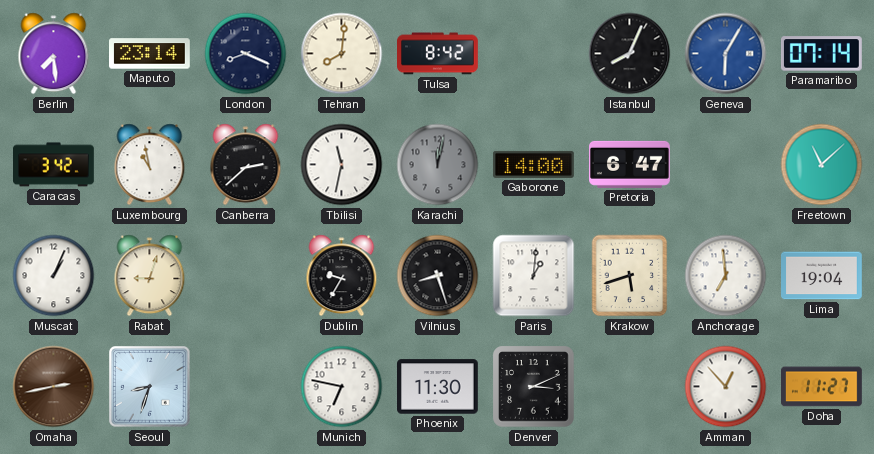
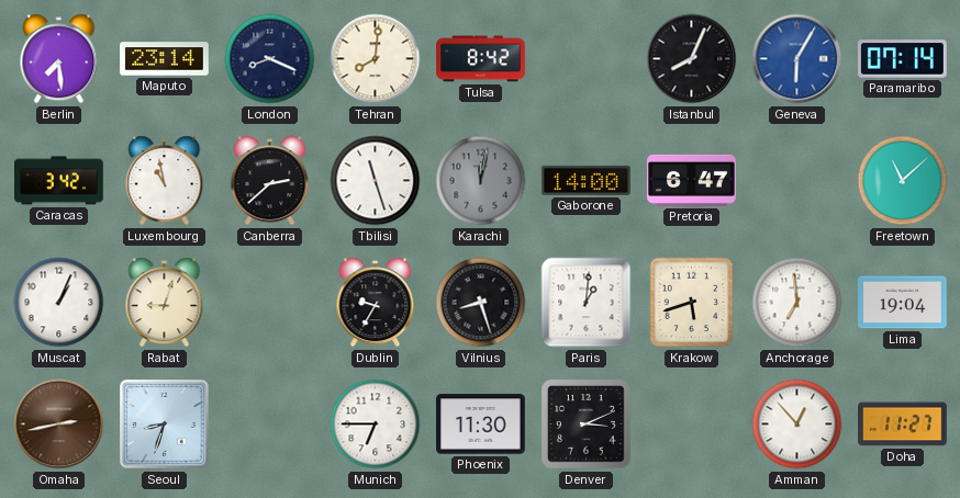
Tbilisi: 11:32 -> 11:27
Munich: 6:47 -> 6:45
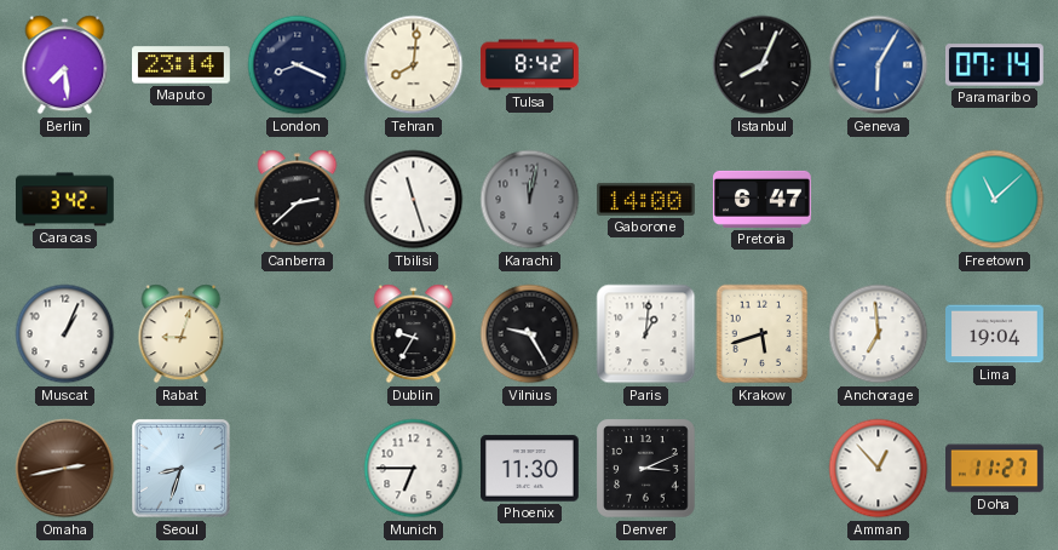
Luxembourg: 10:58 -> none
Vilnius: 8:27 -> 9:25
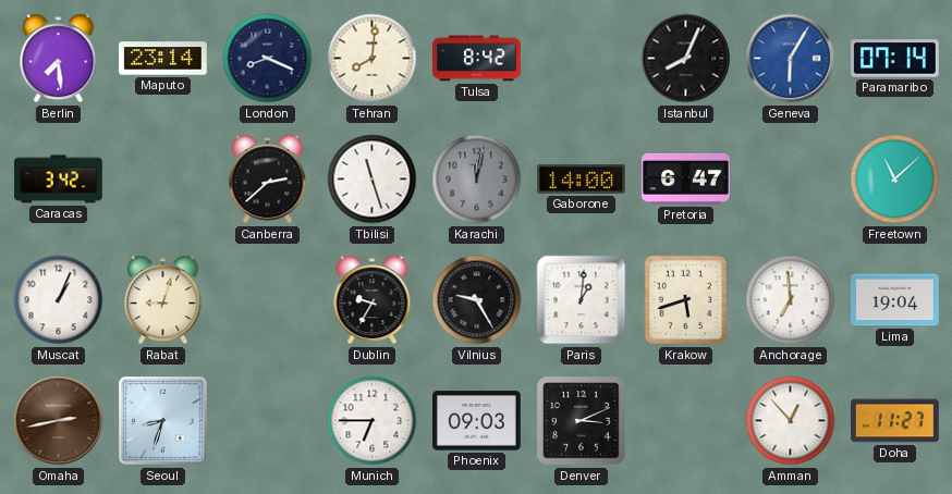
Phoenix: 11:30 -> 09:03
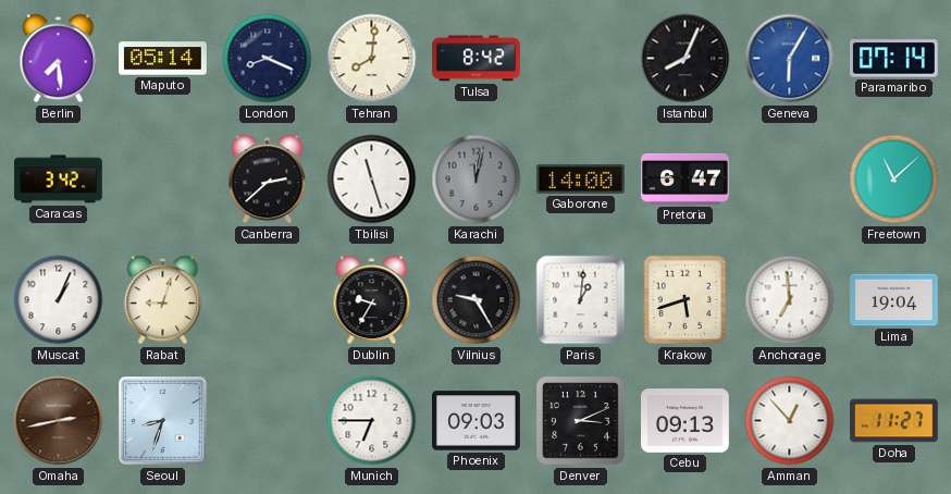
Maputo: 23:14 -> 05:14
Cebu: none -> 09:13
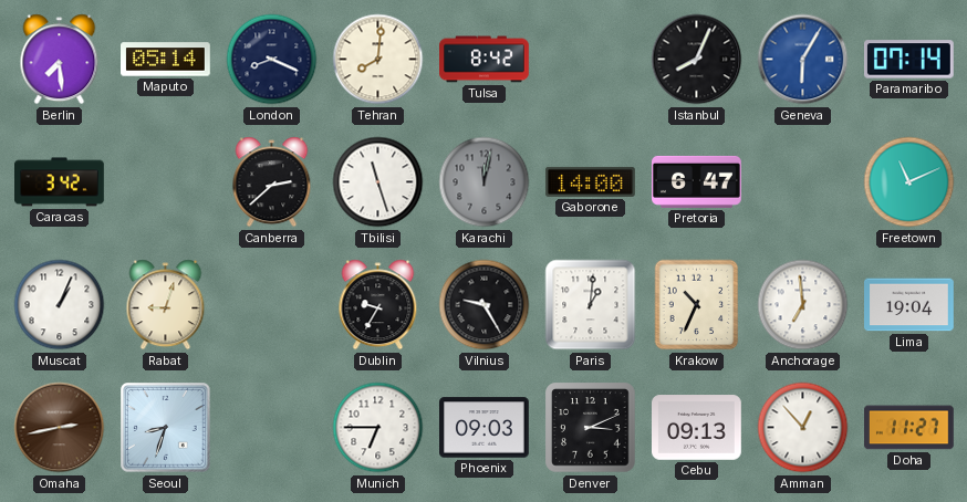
Freetown: 11:08 -> 11:11
Krakow: 5:42 -> 10:34
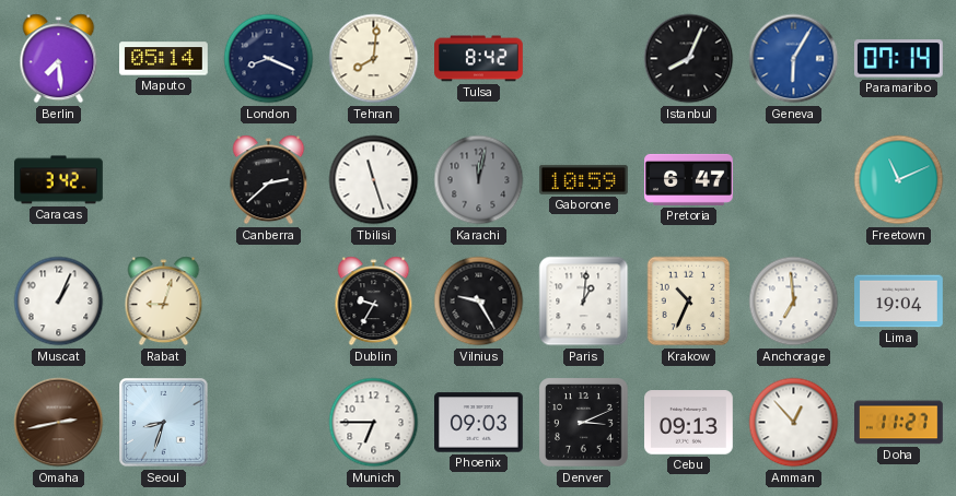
Gaborone: 14:00 -> 10:59
